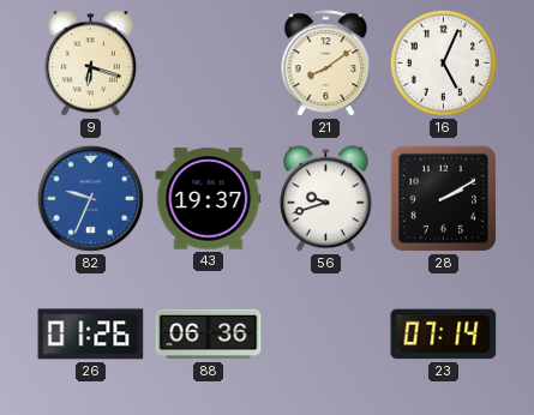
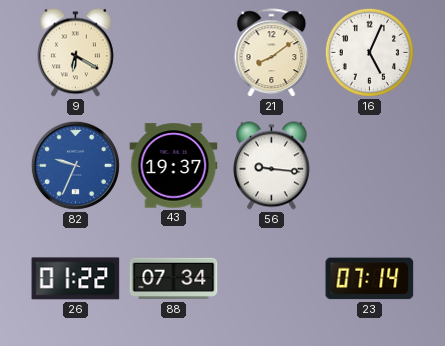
9: 6:18 -> 6:20
56: 9:42 -> 9:16
28: 2:10 -> none
26: 01:26 -> 01:22
88: 06:36 -> 07:34
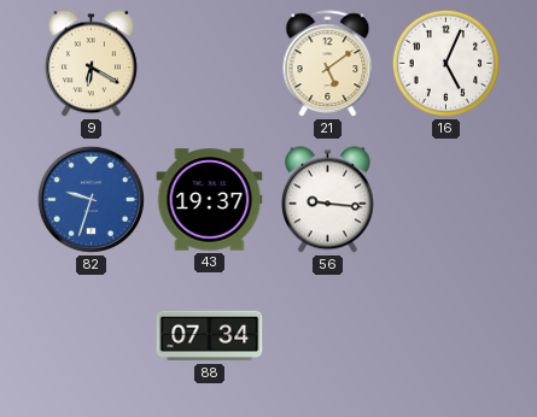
21: 8:09 -> 5:09
82: 9:34 -> 9:33
26: 01:22 -> none
23: 07:14 -> none
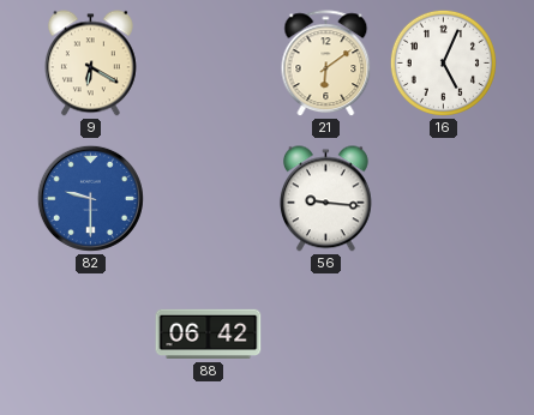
21: 5:09 -> 6:09
82: 9:33 -> 9:30
43: 19:37 -> none
88: 07:34 -> 06:42
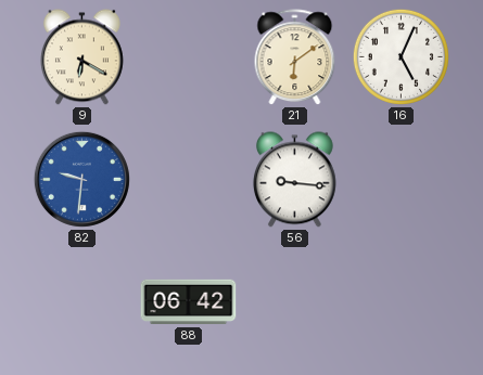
82: 9:30 -> 9:31
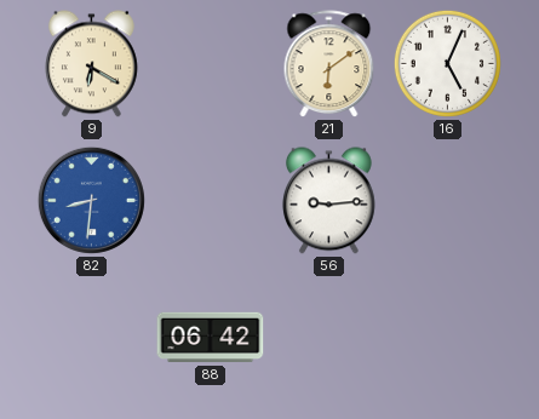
82: 9:31 -> 8:31
56: 9:16 -> 9:14
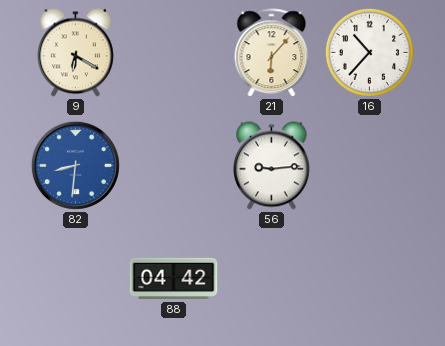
21: 6:09 -> 6:07
16: 5:04 -> 10:37
88: 06:42 -> 04:42
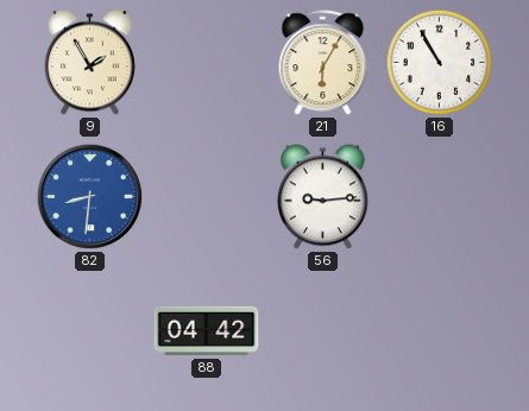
9: 6:20 -> 1:55
21: 6:07 -> 6:05
16: 10:37 -> 10:55
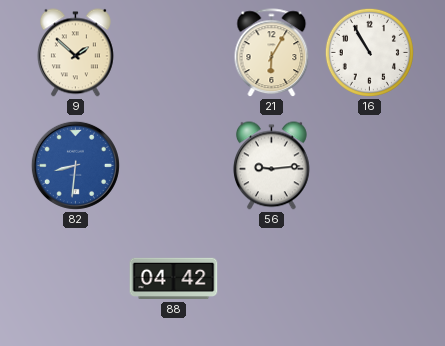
9: 1:55 -> 1:52
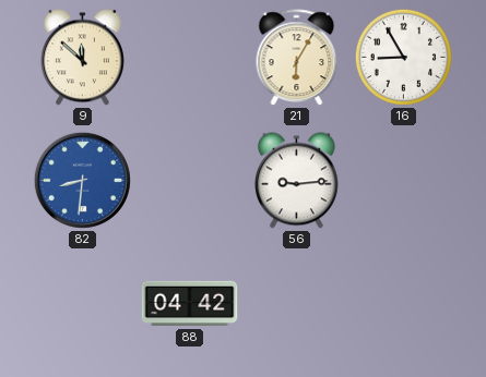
9: 1:52 -> 11:52
16: 10:55 -> 8:55
